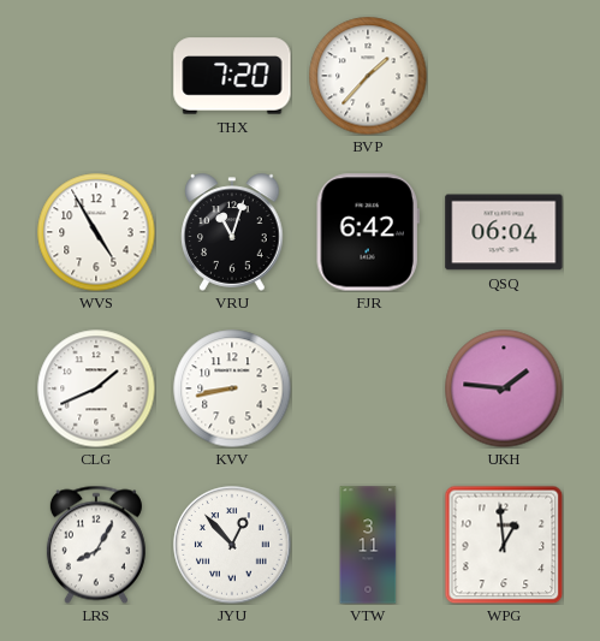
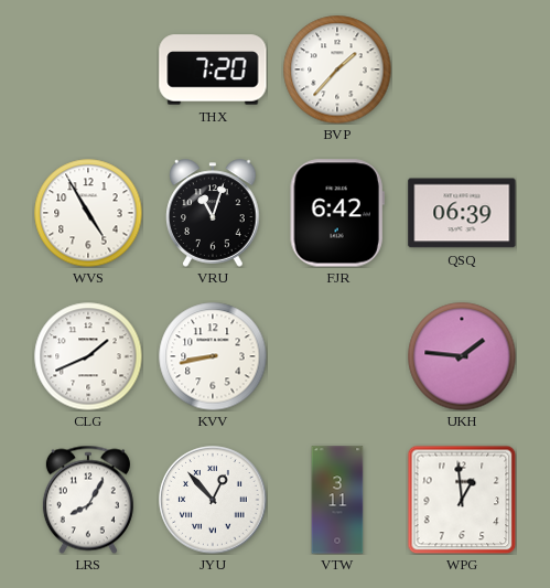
QSQ: 06:04 -> 06:39
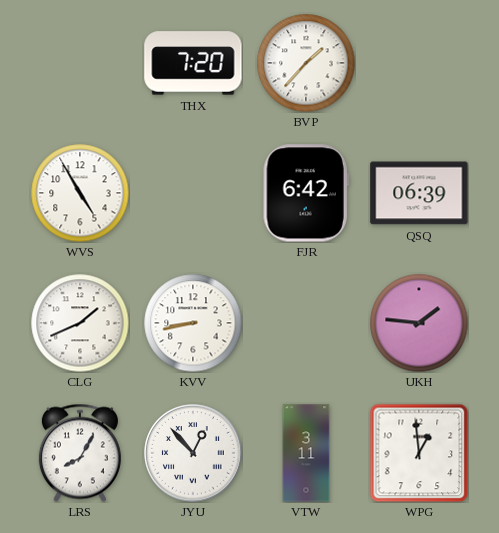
VRU: 11:03 -> none
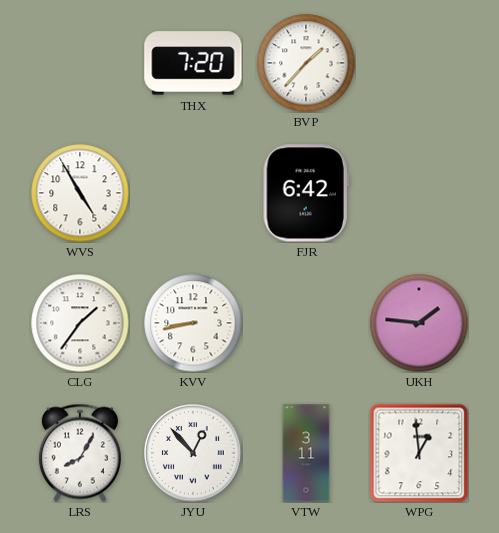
QSQ: 06:39 -> none
CLG: 1:41 -> 1:36
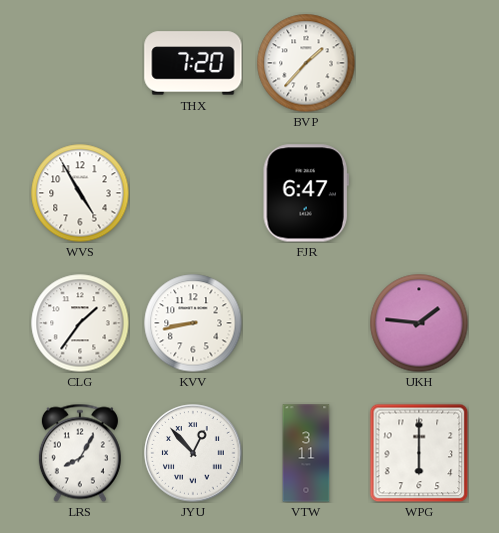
FJR: 6:42 -> 6:47
WPG: 12:59 -> 6:00
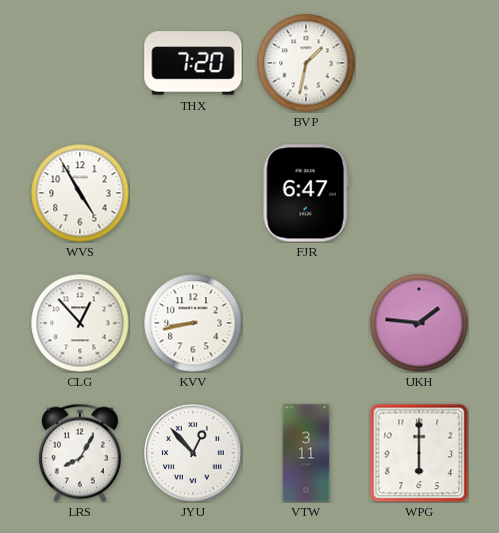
BVP: 1:37 -> 1:32
CLG: 1:36 -> 12:53
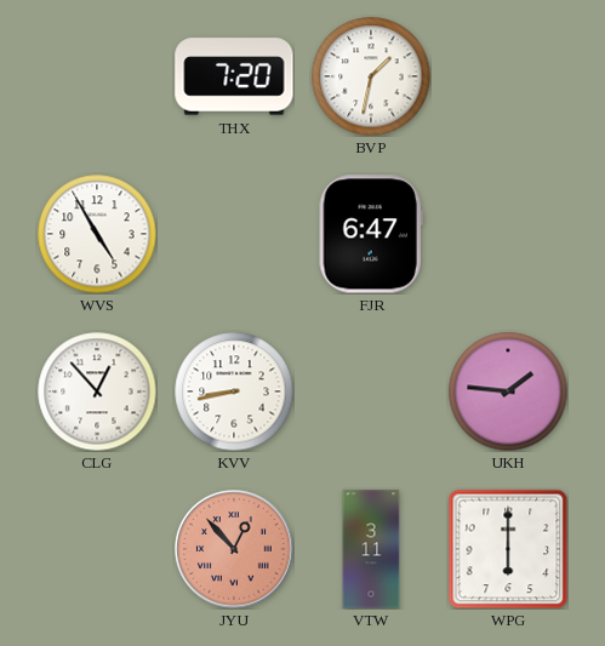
LRS: 8:05 -> none
JYU dial: white -> salmon
